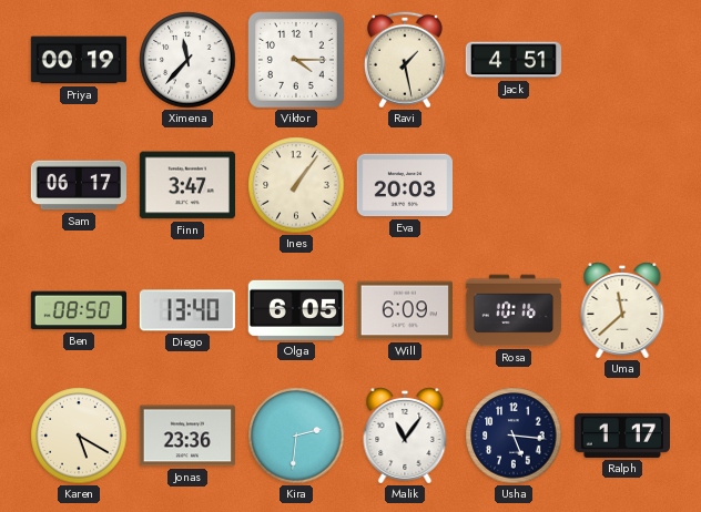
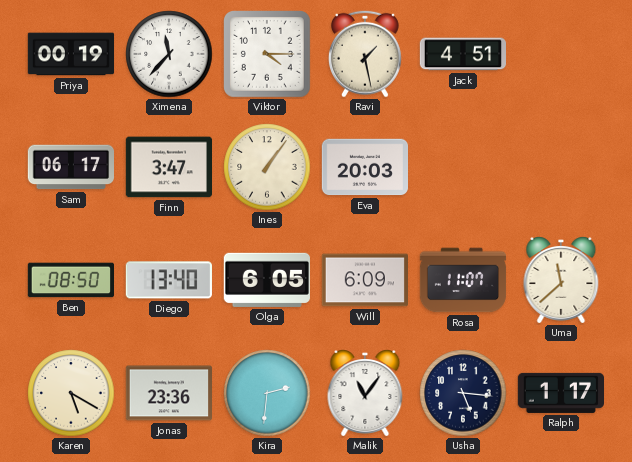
Rosa: 10:16 -> 11:07
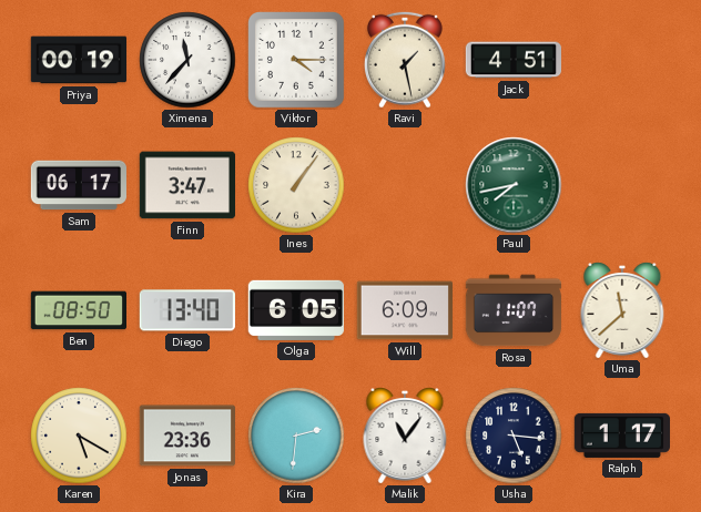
Eva: 20:03 -> none
Paul: none -> 7:43
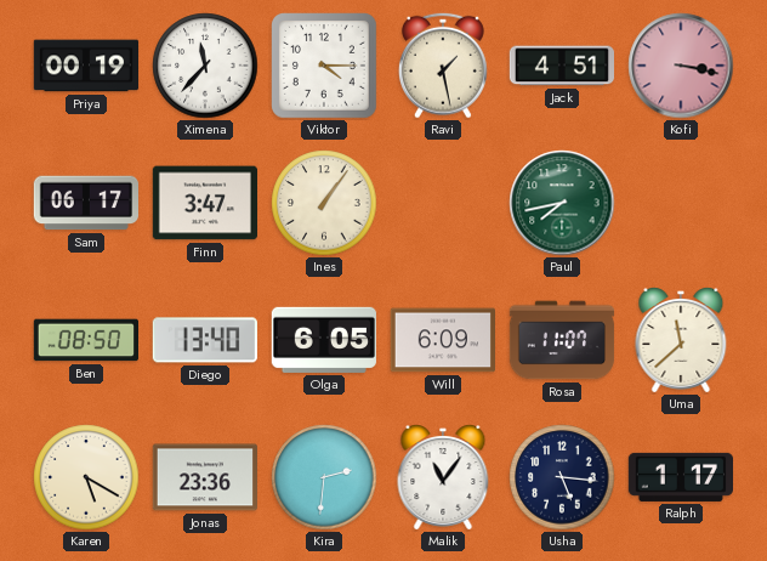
Kofi: none -> 3:17
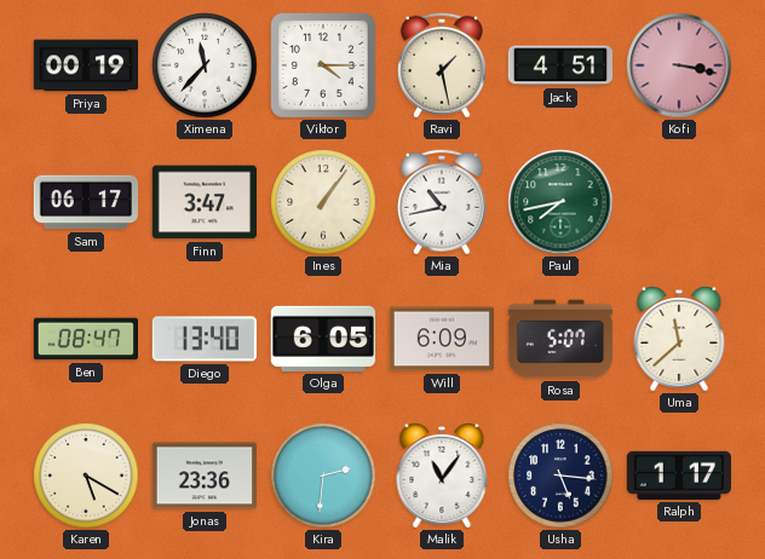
Mia: none -> 10:43
Ben: 08:50 -> 08:47
Rosa: 11:07 -> 5:07
